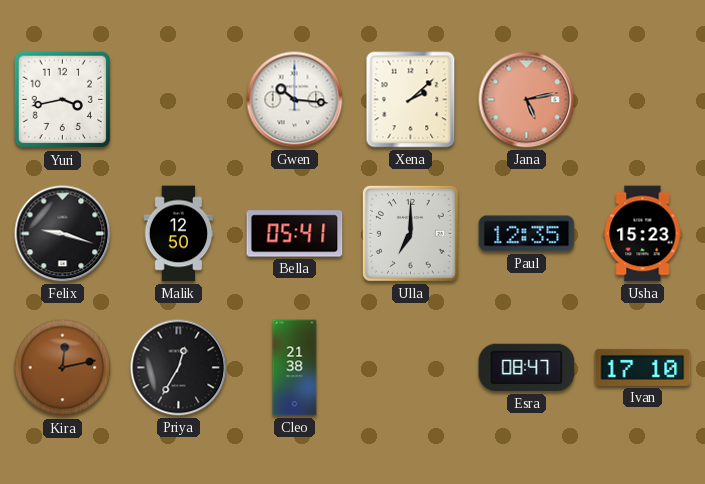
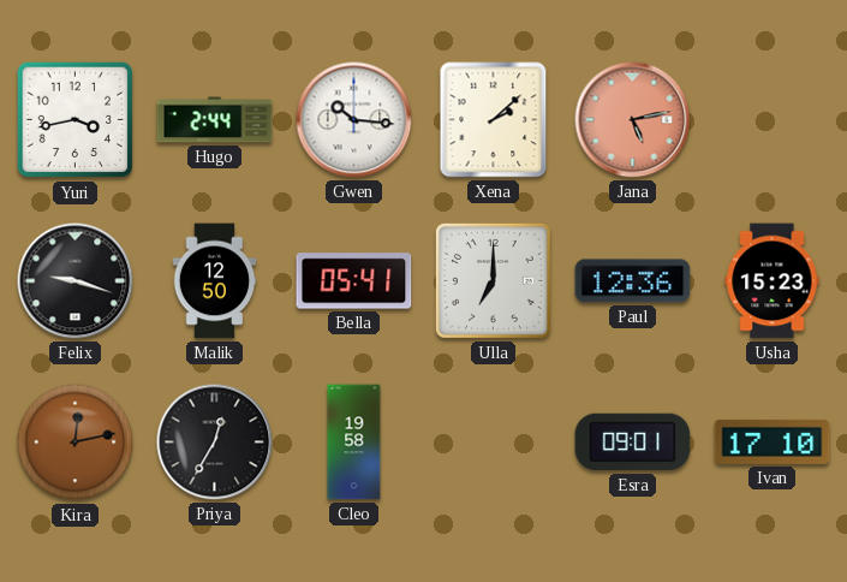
Hugo: none -> 2:44
Paul: 12:35 -> 12:36
Cleo: 21:38 -> 19:58
Esra: 08:47 -> 09:01
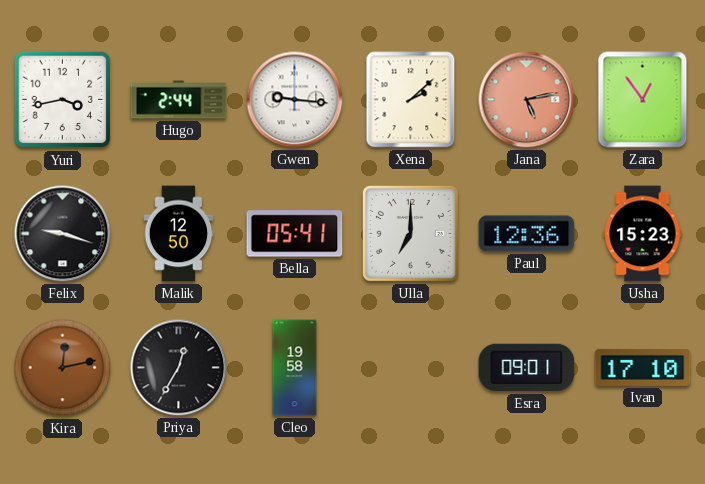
Gwen: 10:16 -> 9:16
Zara: none -> 12:54
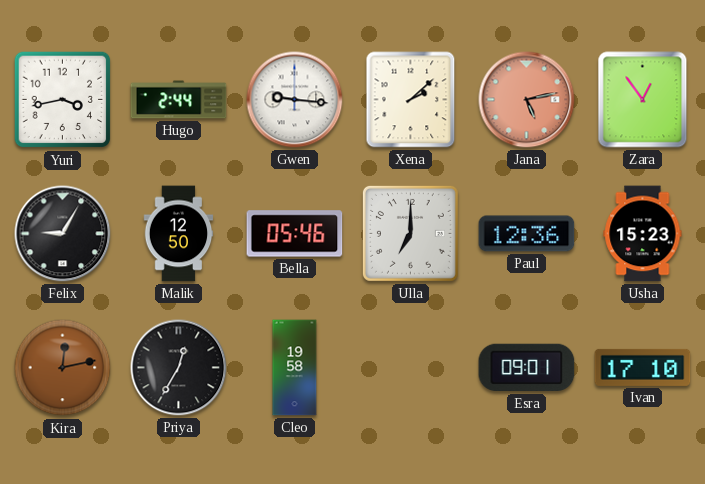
Felix: 9:18 -> 9:05
Bella: 05:41 -> 05:46
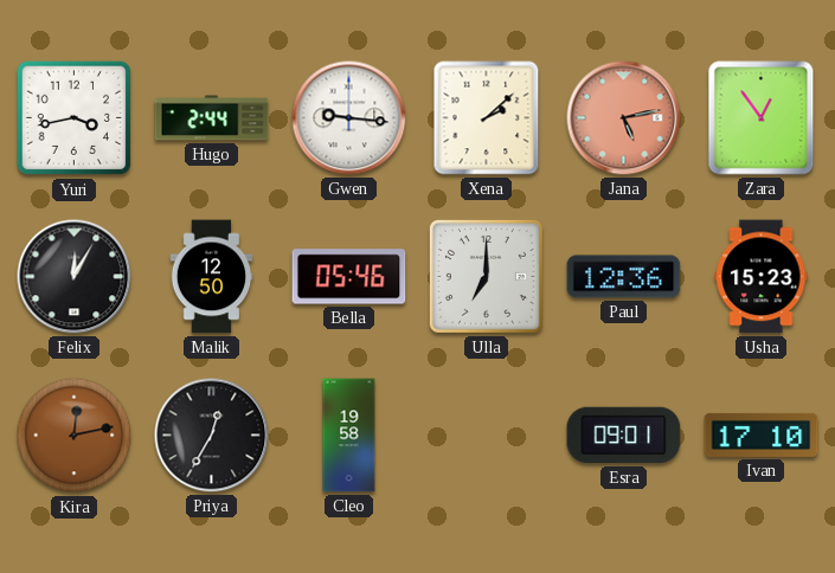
Felix: 9:05 -> 12:05
